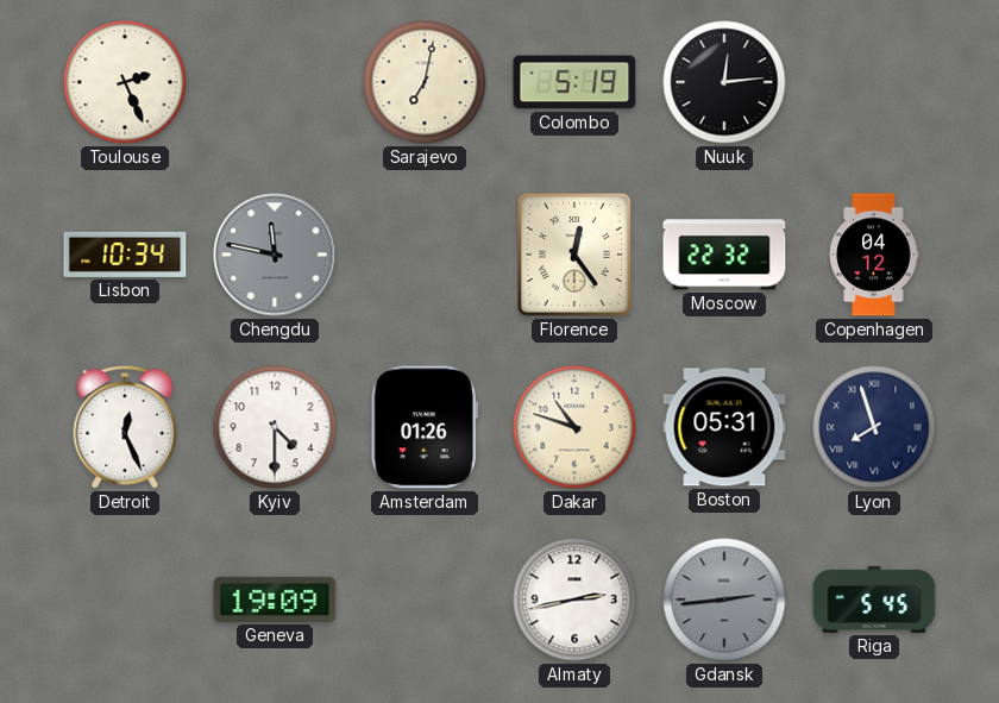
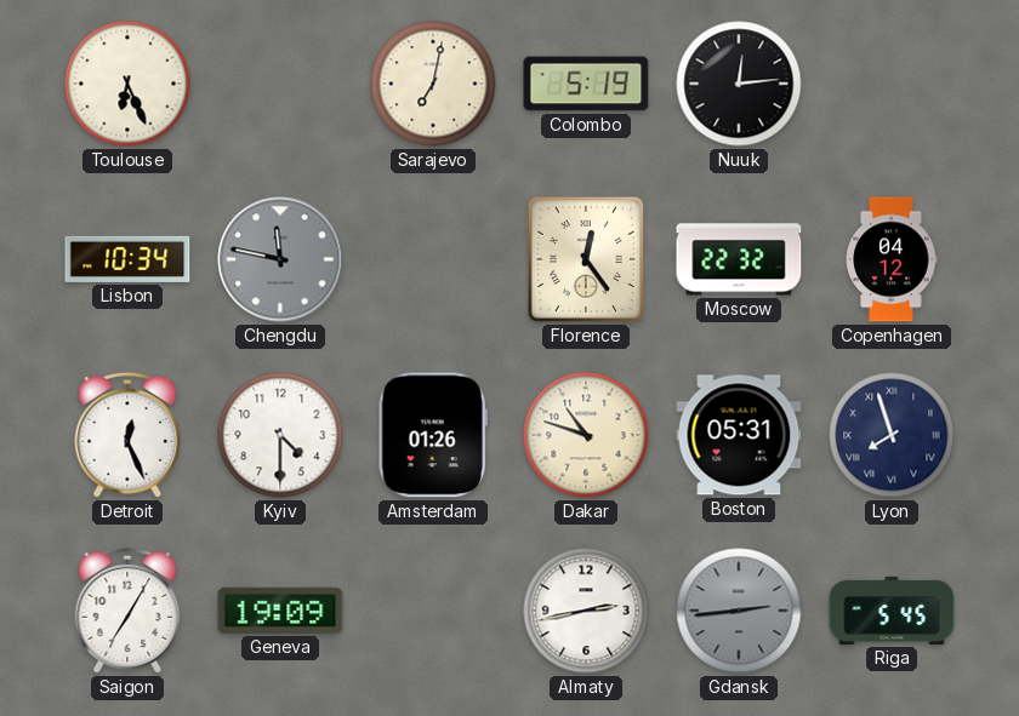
Toulouse: 2:26 -> 6:26
Saigon: none -> 7:05
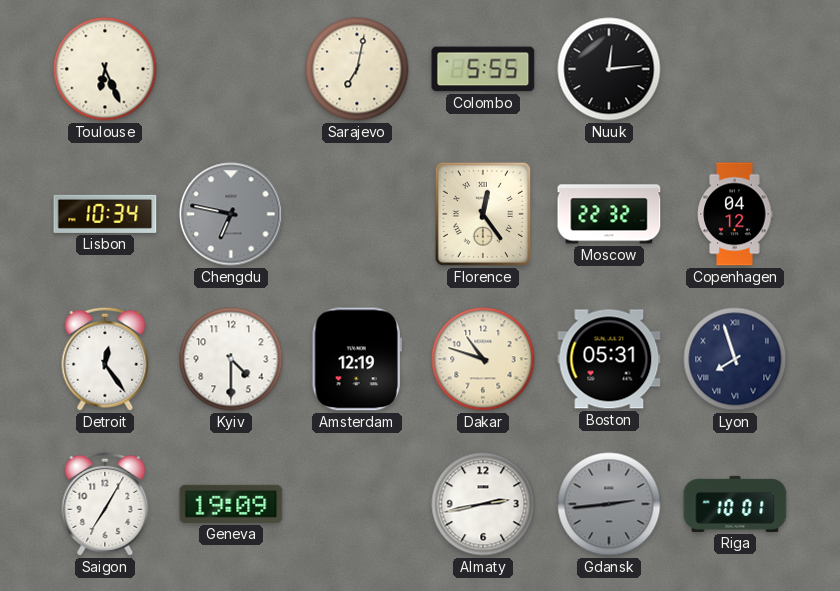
Colombo: 5:19 -> 5:55
Chengdu: 11:47 -> 6:47
Detroit: 12:26 -> 12:24
Amsterdam: 01:26 -> 12:19
Riga: 5:45 -> 10:01
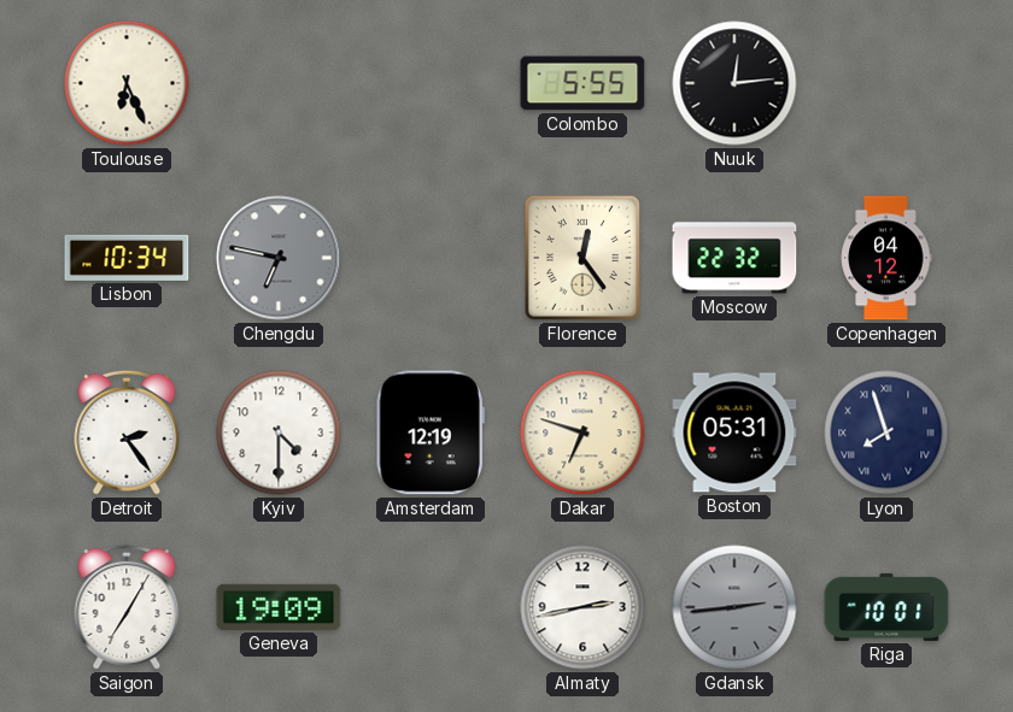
Sarajevo: 7:02 -> none
Detroit: 12:24 -> 2:24
Dakar: 10:48 -> 6:48
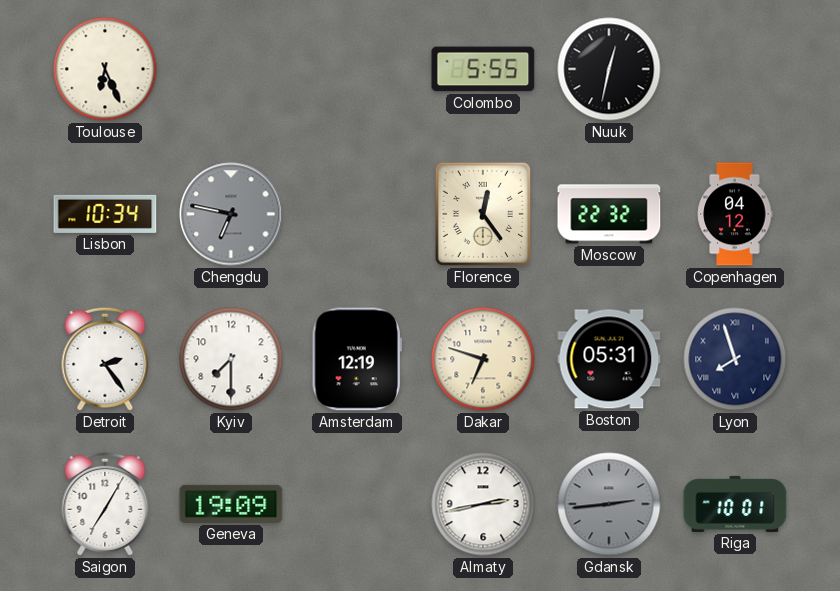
Nuuk: 12:14 -> 12:32
Kyiv: 4:30 -> 7:30
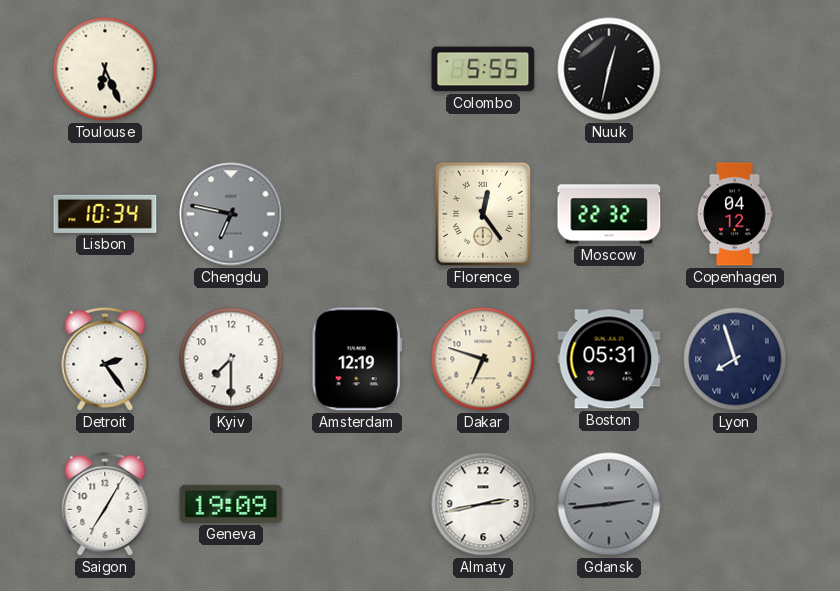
Riga: 10:01 -> none
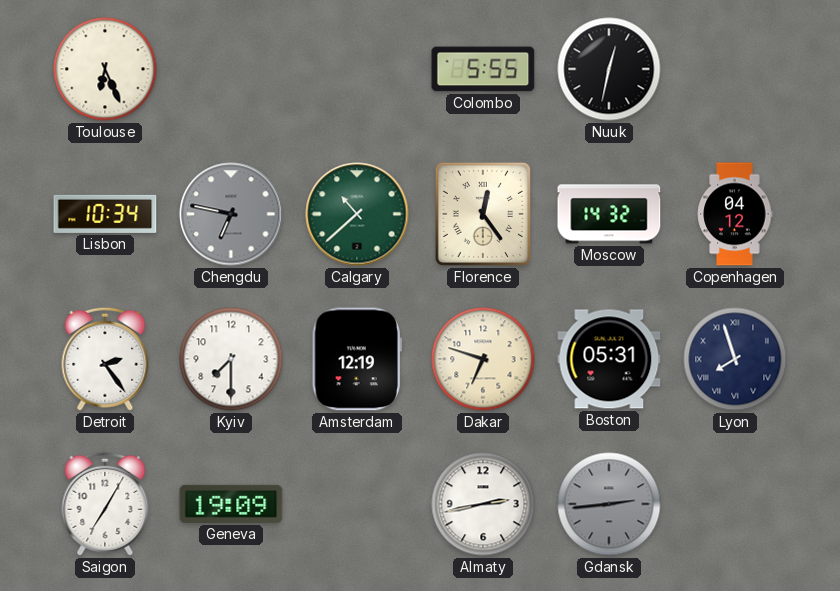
Calgary: none -> 10:38
Moscow: 22:32 -> 14:32
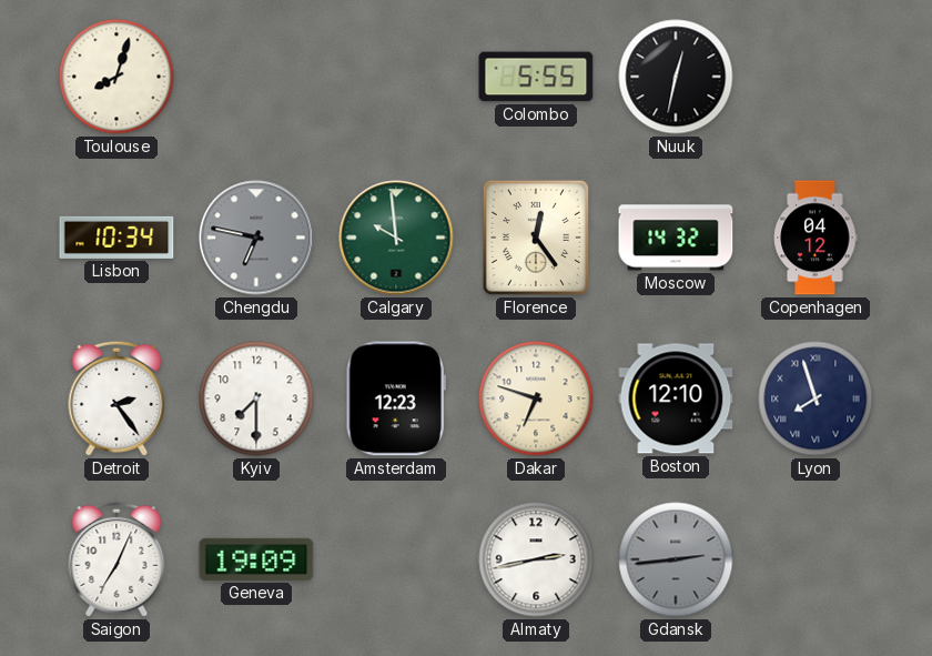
Toulouse: 6:26 -> 8:03
Calgary: 10:38 -> 9:59
Amsterdam: 12:19 -> 12:23
Boston: 05:31 -> 12:10
Saigon: 7:05 -> 7:04
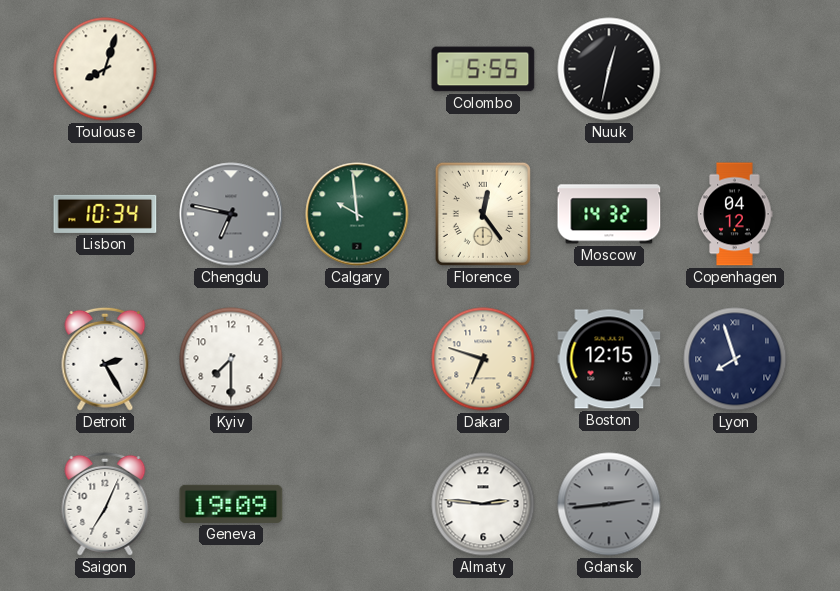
Detroit: 2:24 -> 2:25
Amsterdam: 12:23 -> none
Boston: 12:10 -> 12:15
Almaty: 2:43 -> 2:46
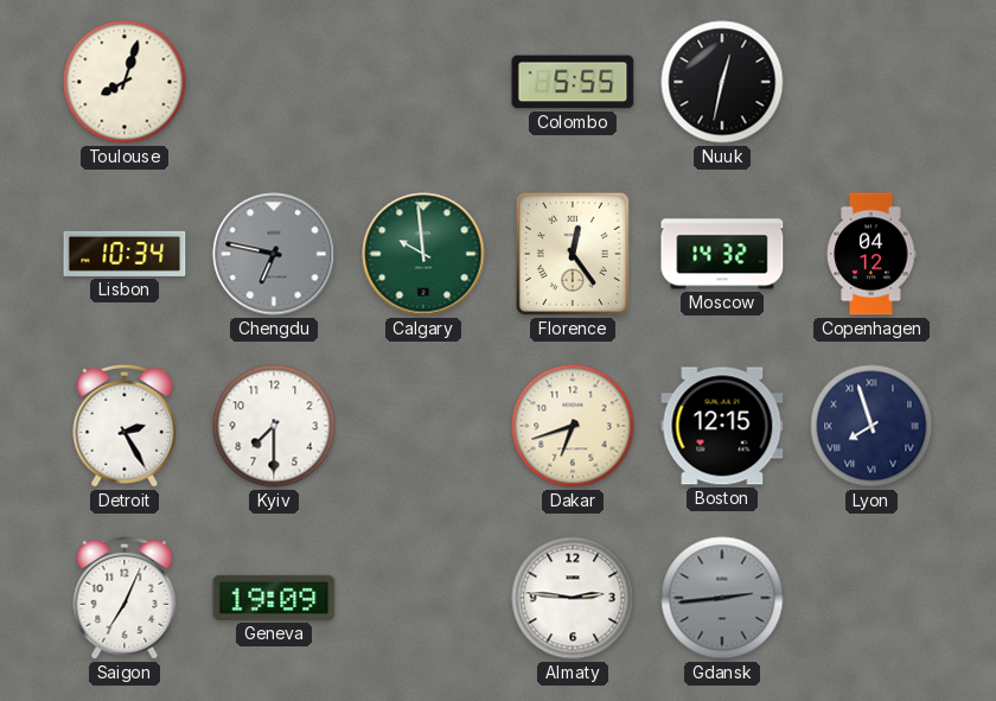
Dakar: 6:48 -> 6:42
